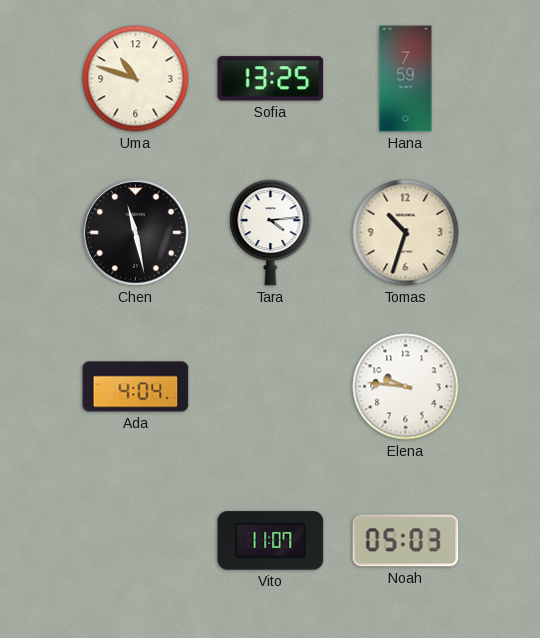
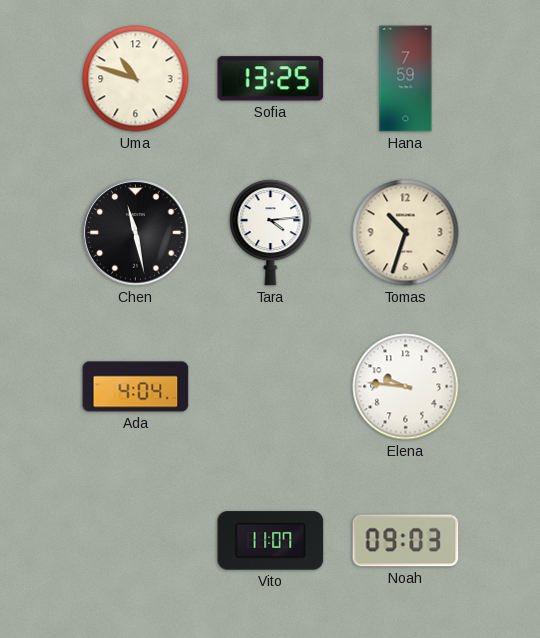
Noah: 05:03 -> 09:03
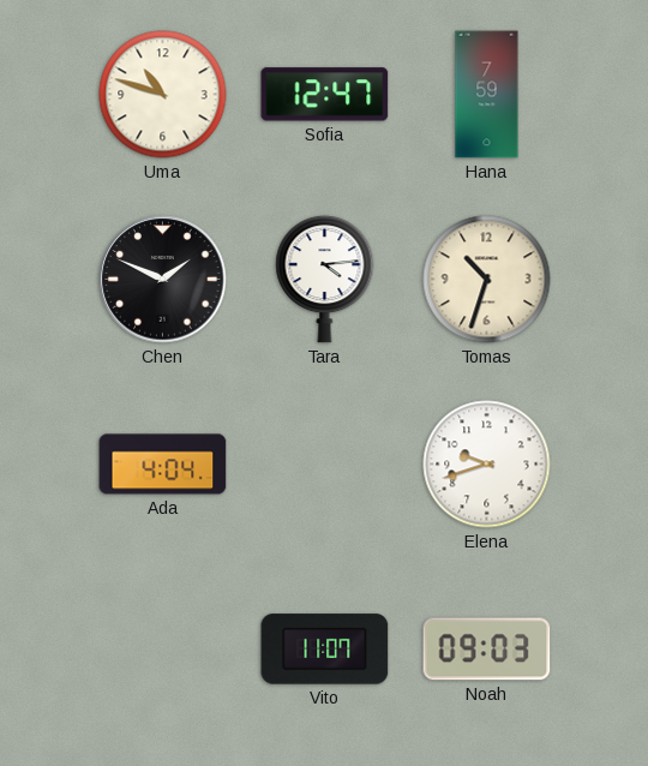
Sofia: 13:25 -> 12:47
Chen: 11:28 -> 1:49
Elena: 9:46 -> 9:42
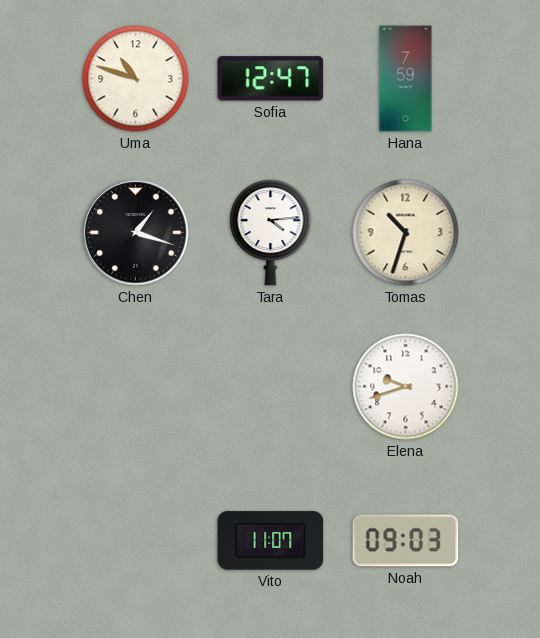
Chen: 1:49 -> 1:18
Ada: 4:04 -> none
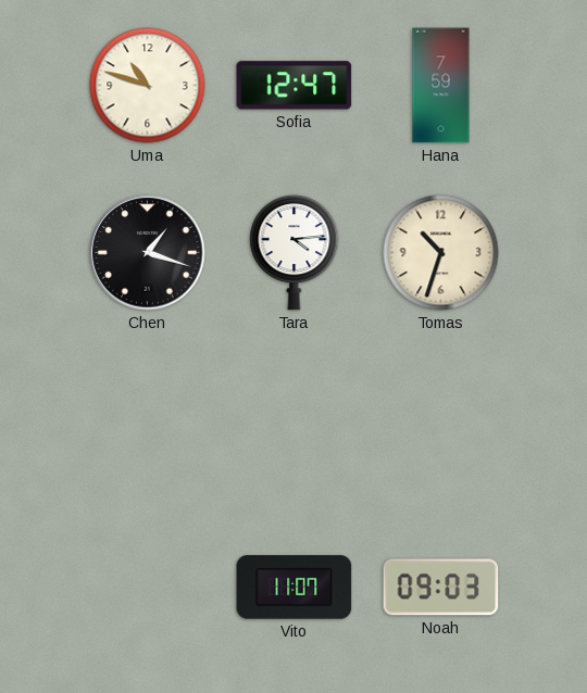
Elena: 9:42 -> none
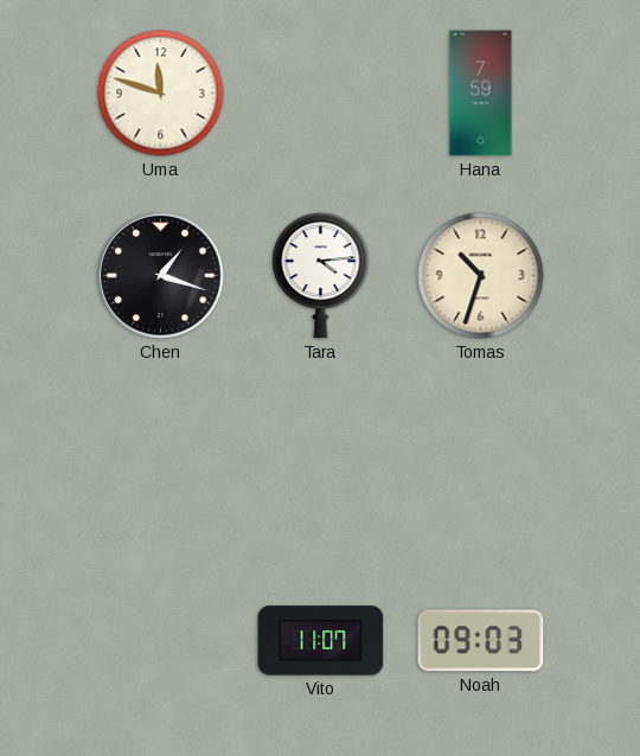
Uma: 10:48 -> 11:48
Sofia: 12:47 -> none
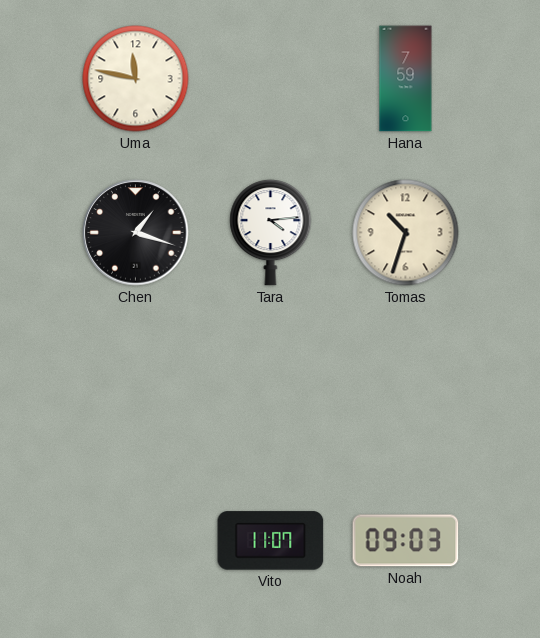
Uma: 11:48 -> 11:47
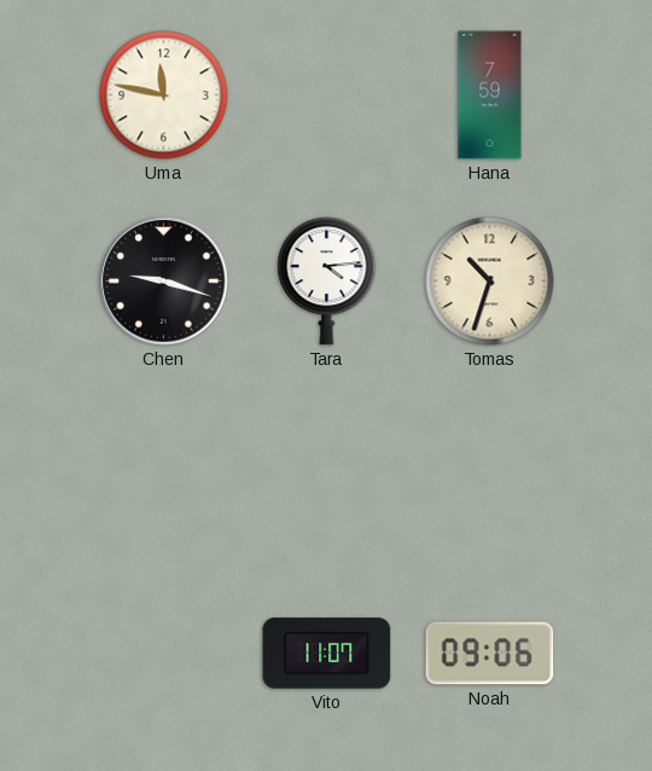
Chen: 1:18 -> 9:18
Noah: 09:03 -> 09:06
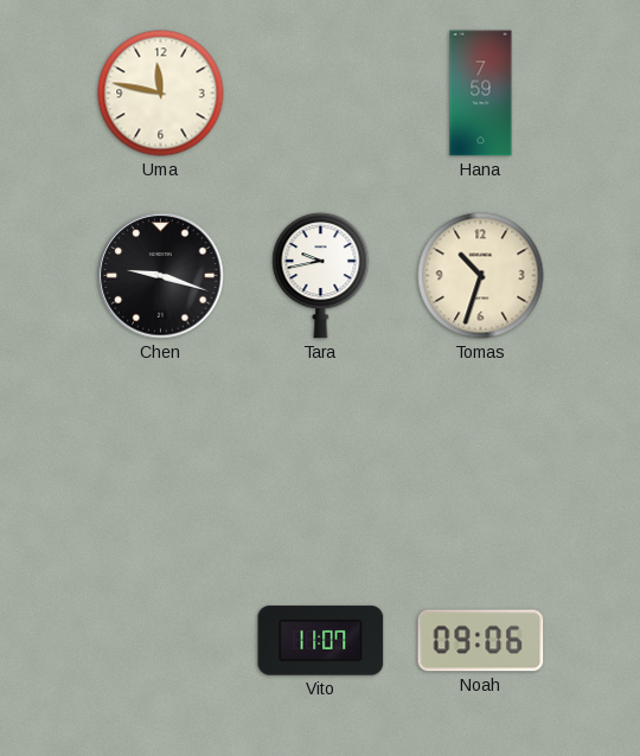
Tara: 4:14 -> 9:43
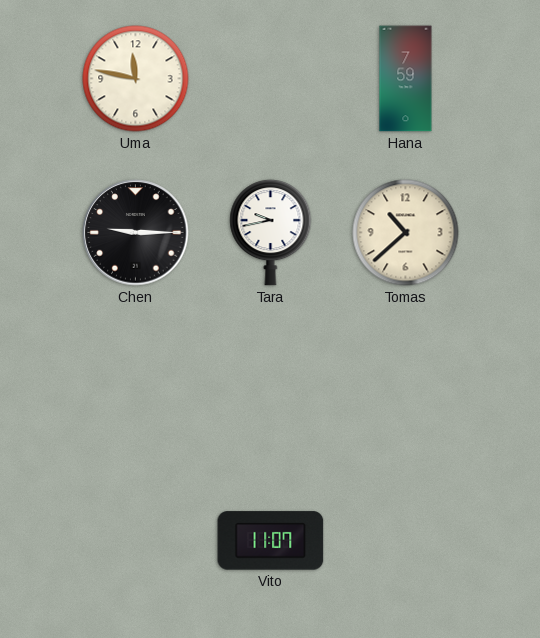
Chen: 9:18 -> 9:15
Tomas: 10:33 -> 10:38
Noah: 09:06 -> none
